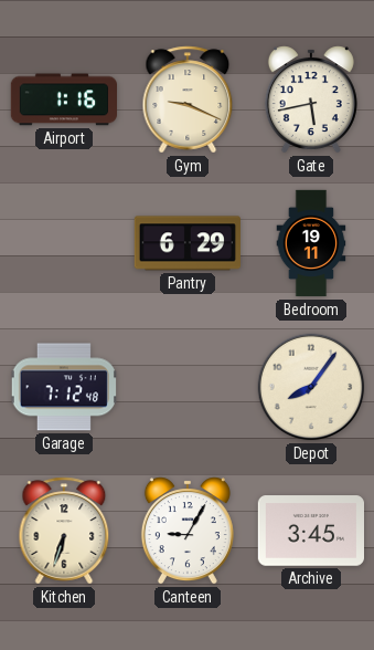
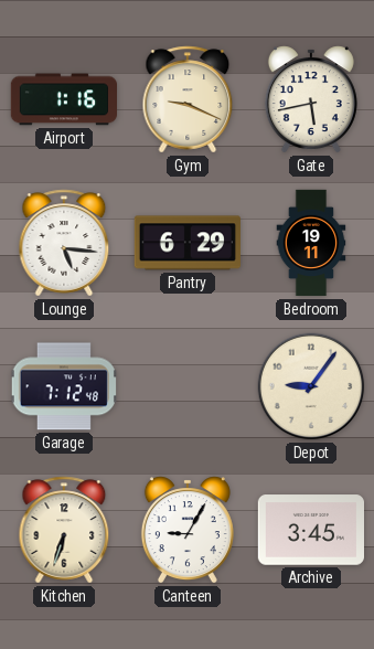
Lounge: none -> 5:16
Depot: 8:06 -> 9:06
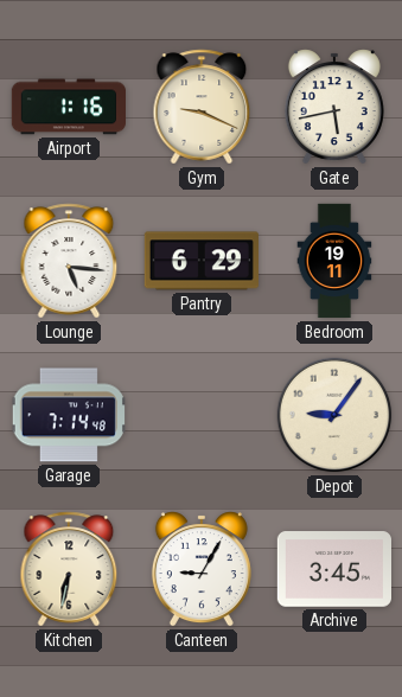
Garage: 7:12 -> 7:14
Kitchen: 6:33 -> 6:32
